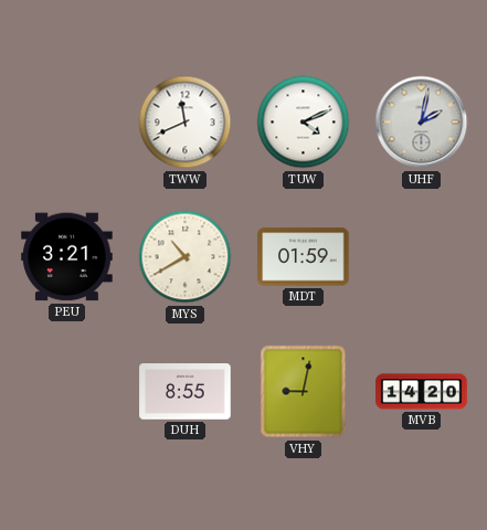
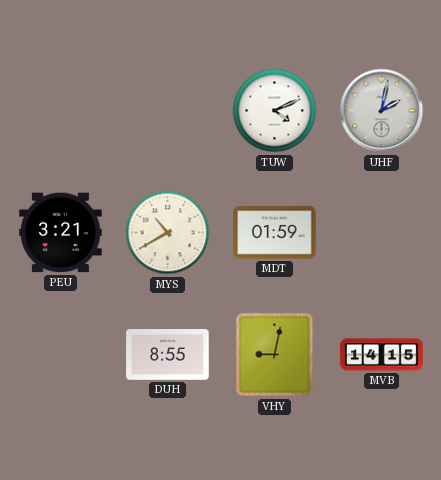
TWW: 11:41 -> none
MVB: 14:20 -> 14:15
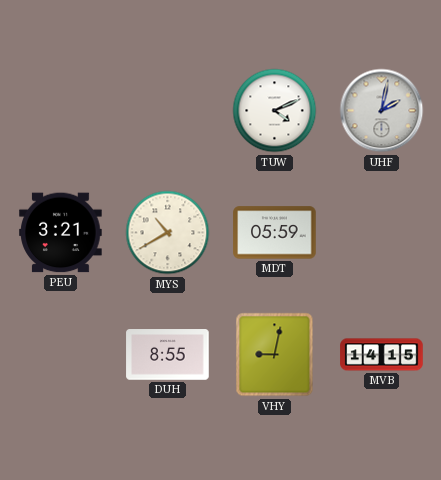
MDT: 01:59 -> 05:59
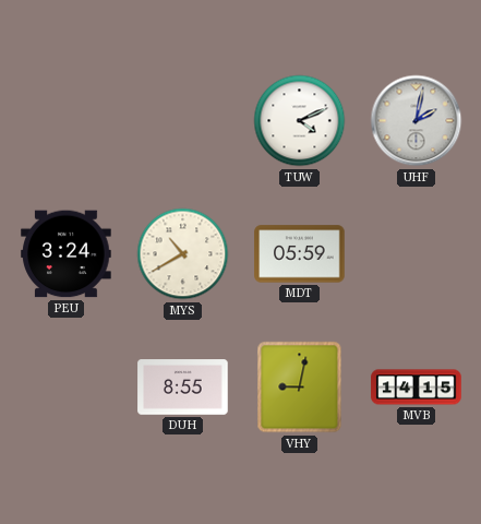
PEU: 3:21 -> 3:24
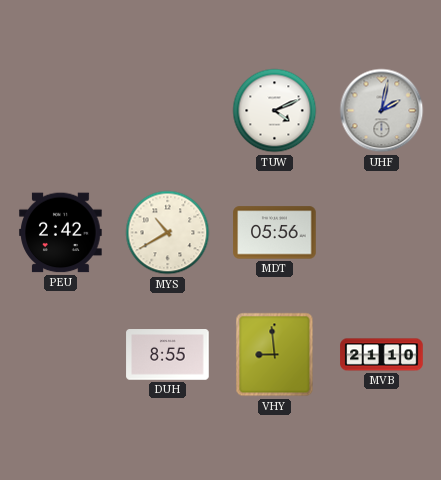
PEU: 3:24 -> 2:42
MDT: 05:59 -> 05:56
VHY: 9:02 -> 8:59
MVB: 14:15 -> 21:10
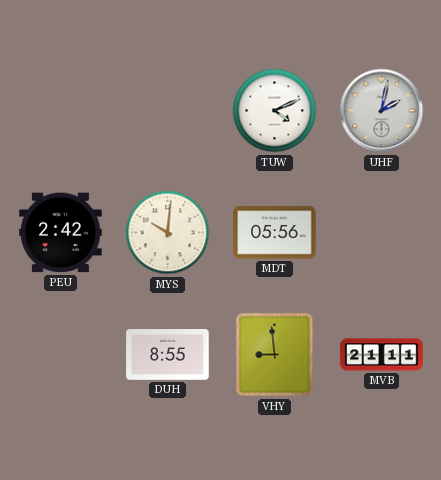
MYS: 10:40 -> 10:01
MVB: 21:10 -> 21:11
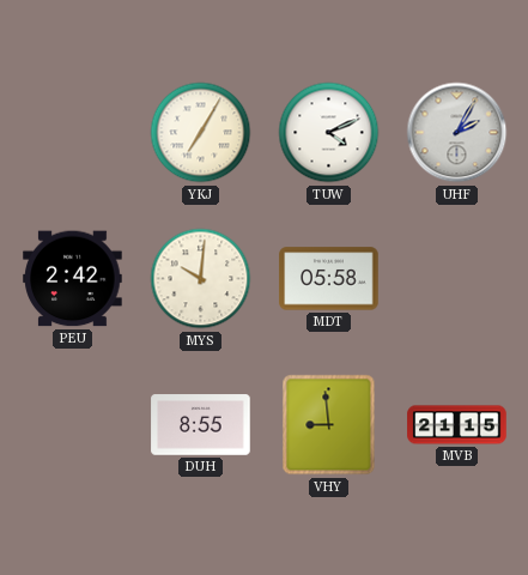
YKJ: none -> 7:05
UHF: 2:02 -> 2:05
MDT: 05:56 -> 05:58
MVB: 21:11 -> 21:15
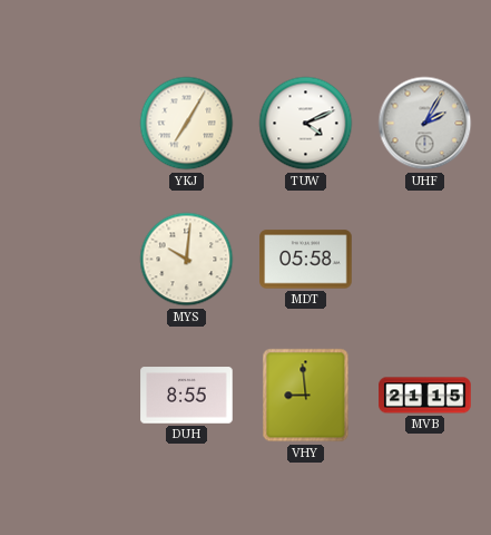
PEU: 2:42 -> none
